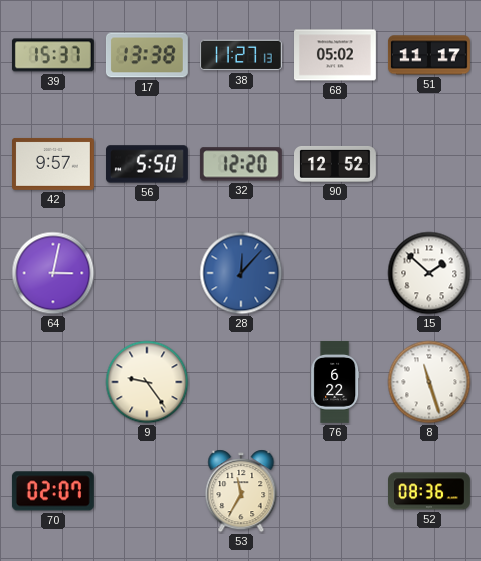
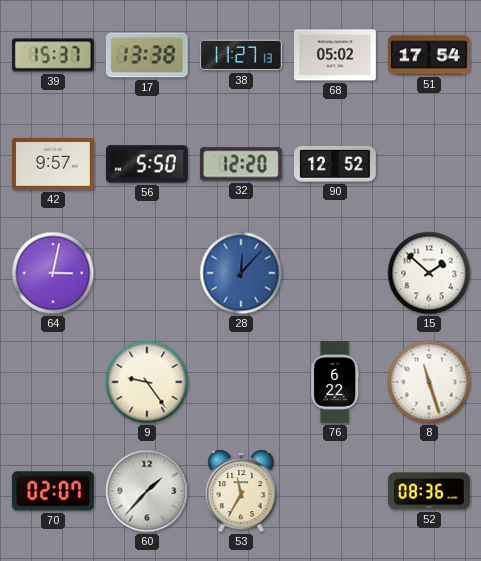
51: 11:17 -> 17:54
60: none -> 1:37
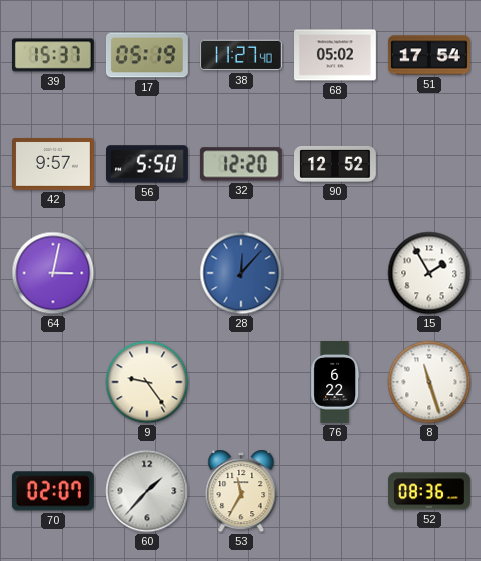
17: 13:38 -> 05:19
38: 11:27:13 -> 11:27:40
15: 1:52 -> 1:55
